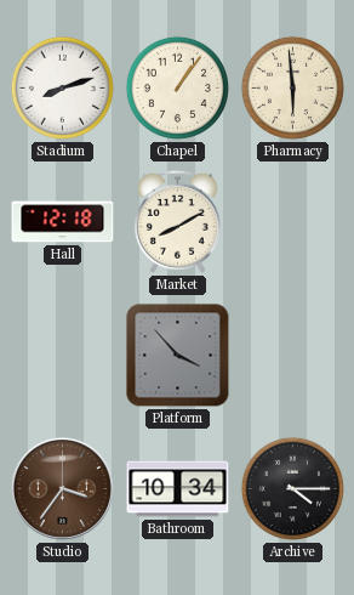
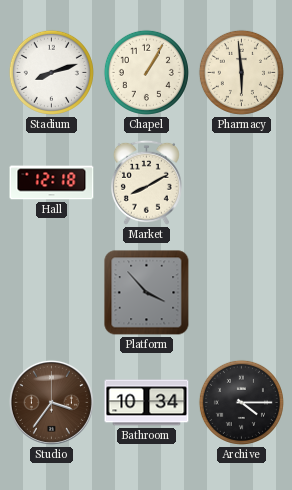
Chapel: 1:06 -> 1:05
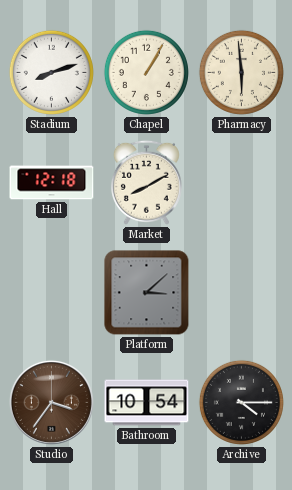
Platform: 3:53 -> 3:08
Bathroom: 10:34 -> 10:54
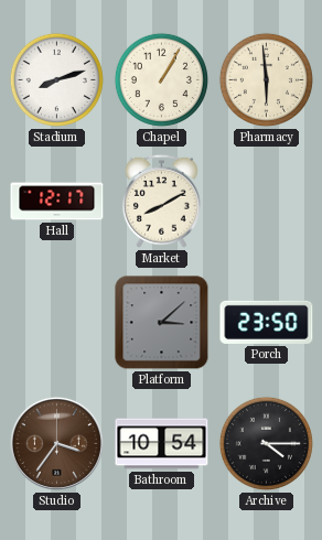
Hall: 12:18 -> 12:17
Porch: none -> 23:50
